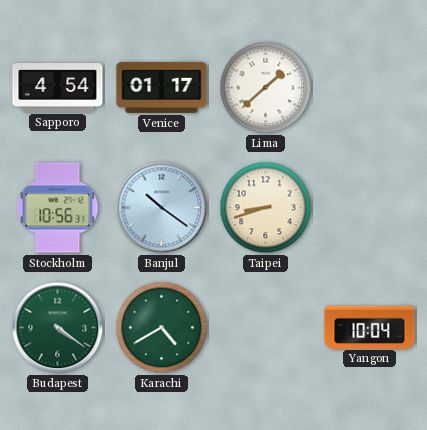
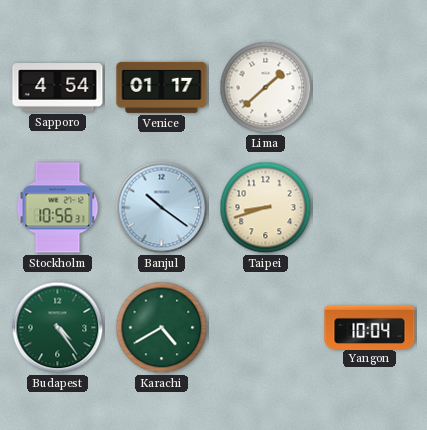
Budapest: 4:21 -> 4:24
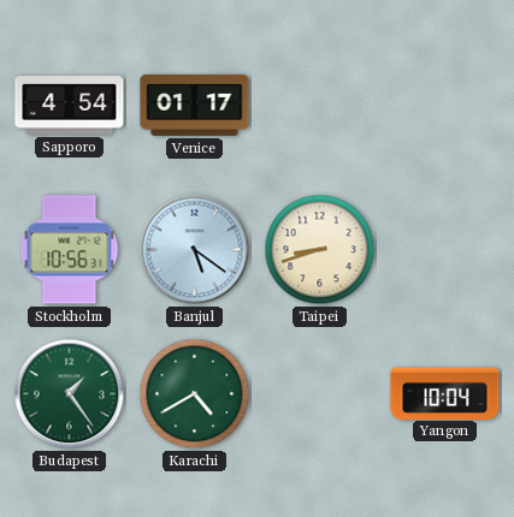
Lima: 1:38 -> none
Banjul: 10:21 -> 5:21
Budapest: 4:24 -> 1:24
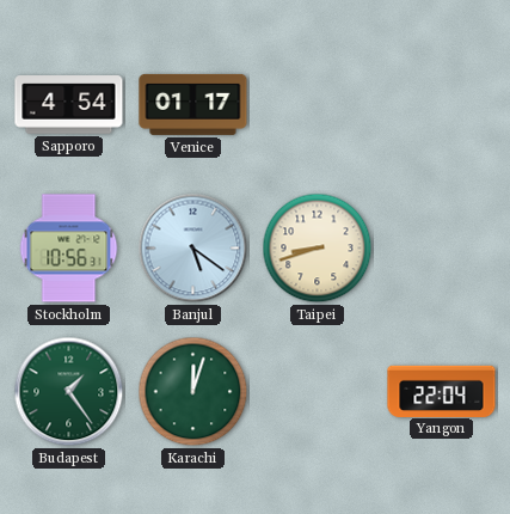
Karachi: 4:40 -> 12:03
Yangon: 10:04 -> 22:04
